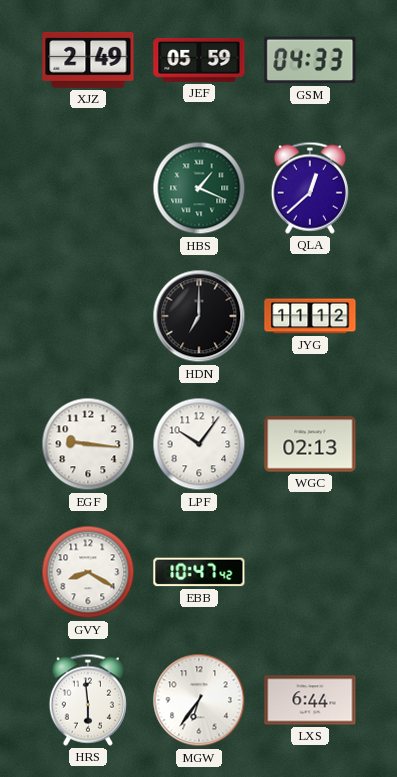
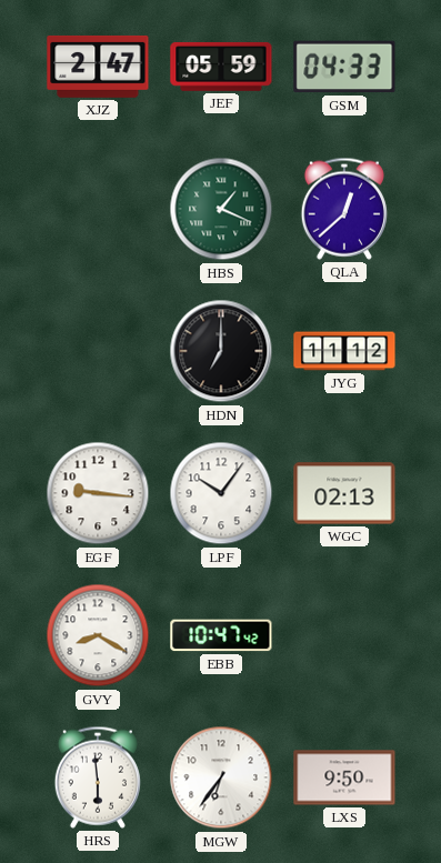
XJZ: 2:49 -> 2:47
LXS: 6:44 -> 9:50
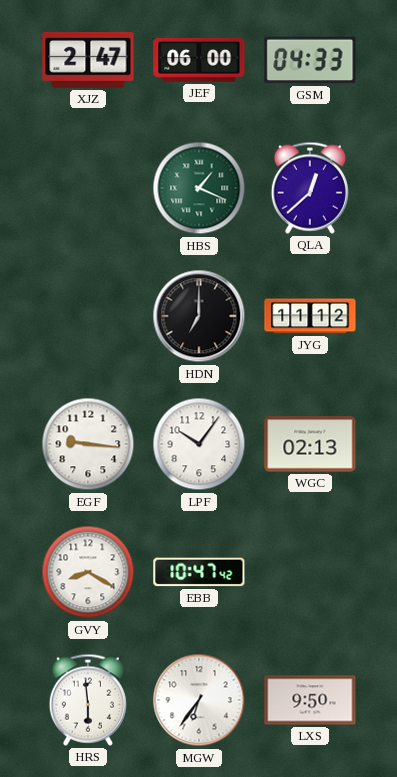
JEF: 05:59 -> 06:00
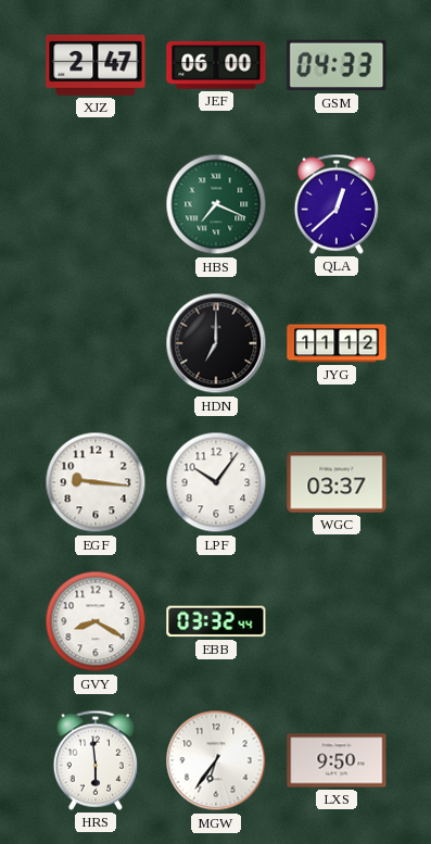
HBS: 1:19 -> 7:19
WGC: 02:13 -> 03:37
EBB: 10:47 -> 03:32
